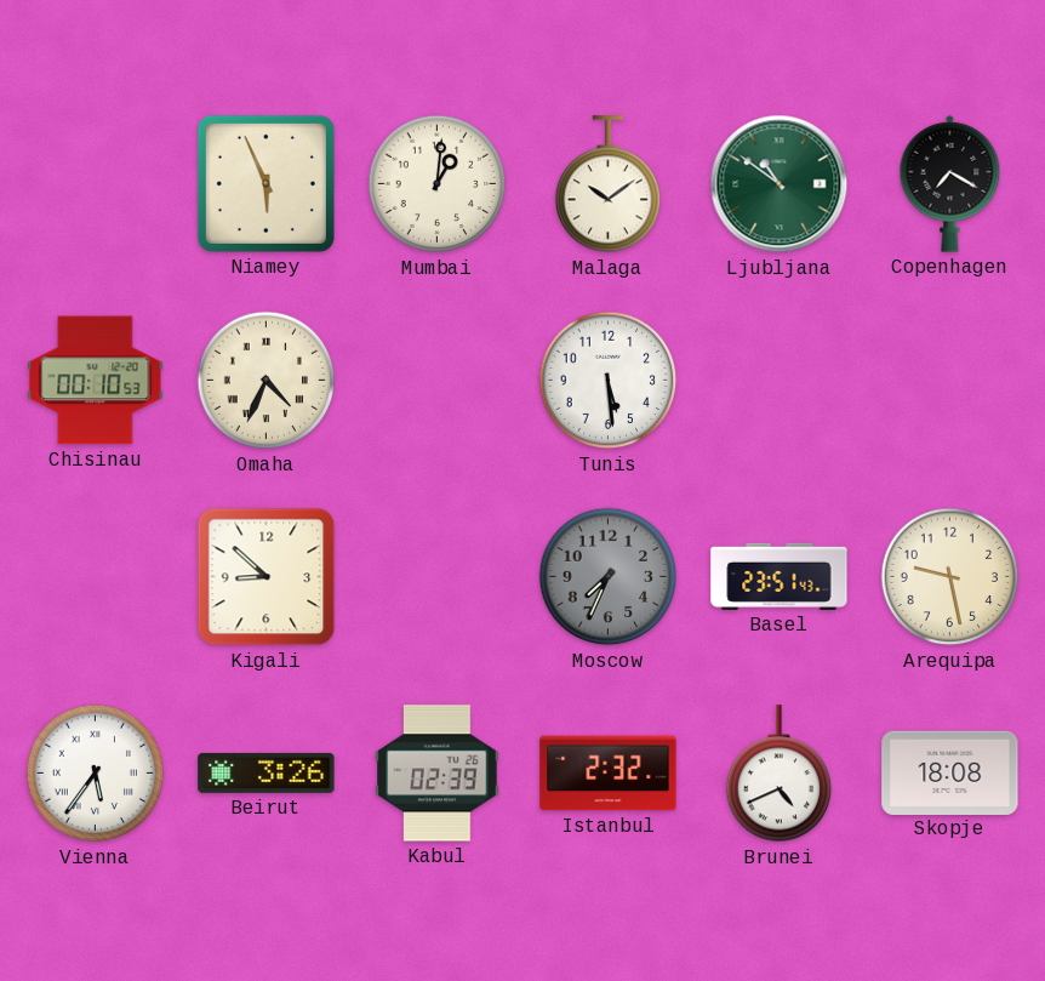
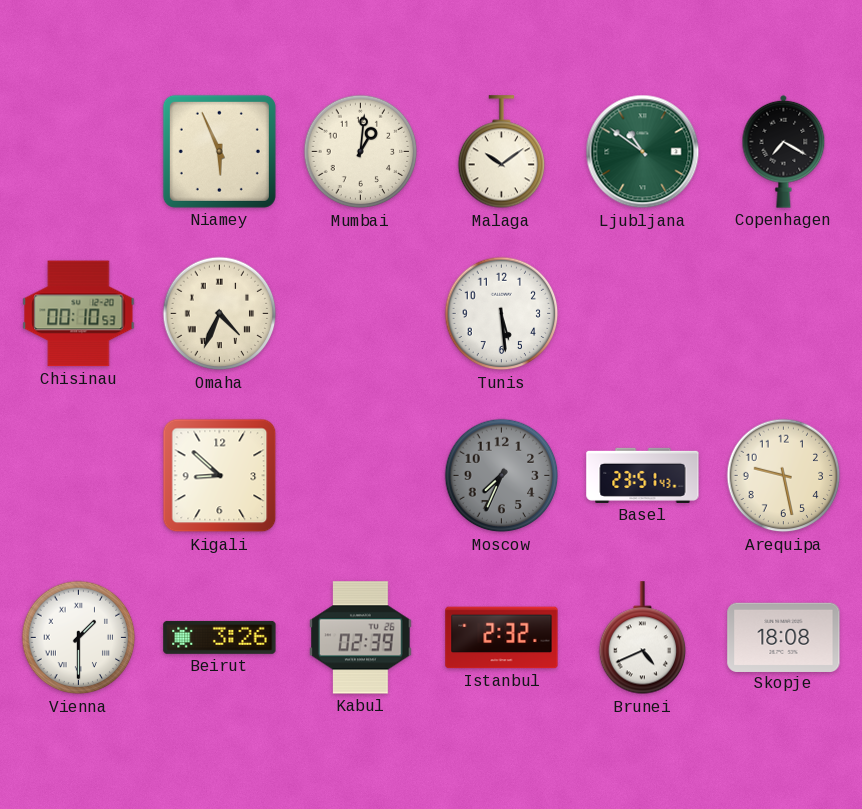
Vienna: 5:36 -> 1:30
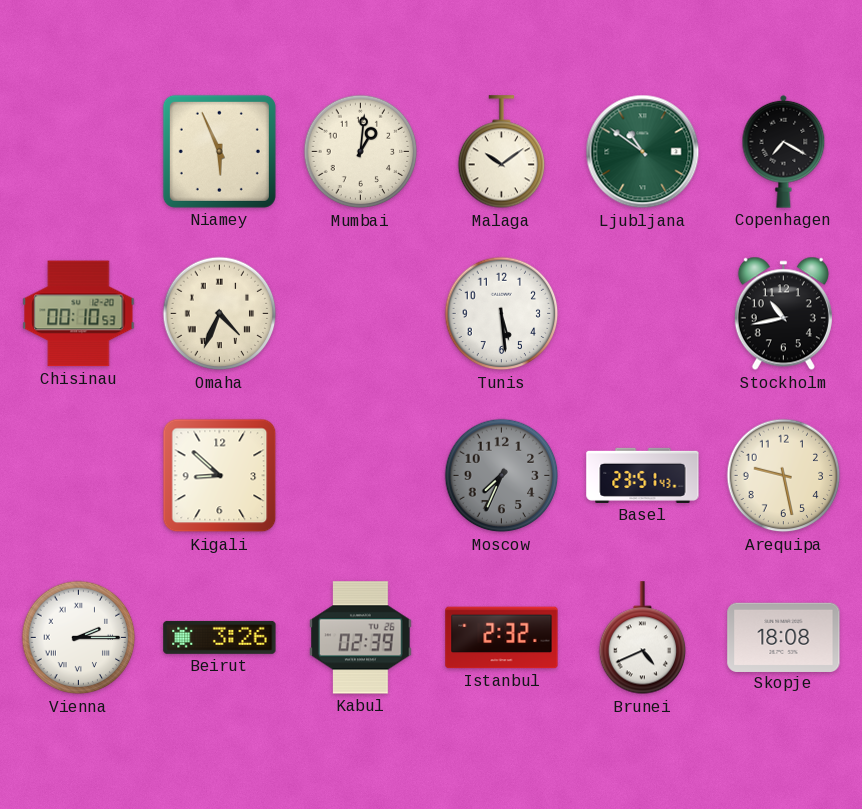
Stockholm: none -> 10:43
Vienna: 1:30 -> 2:15
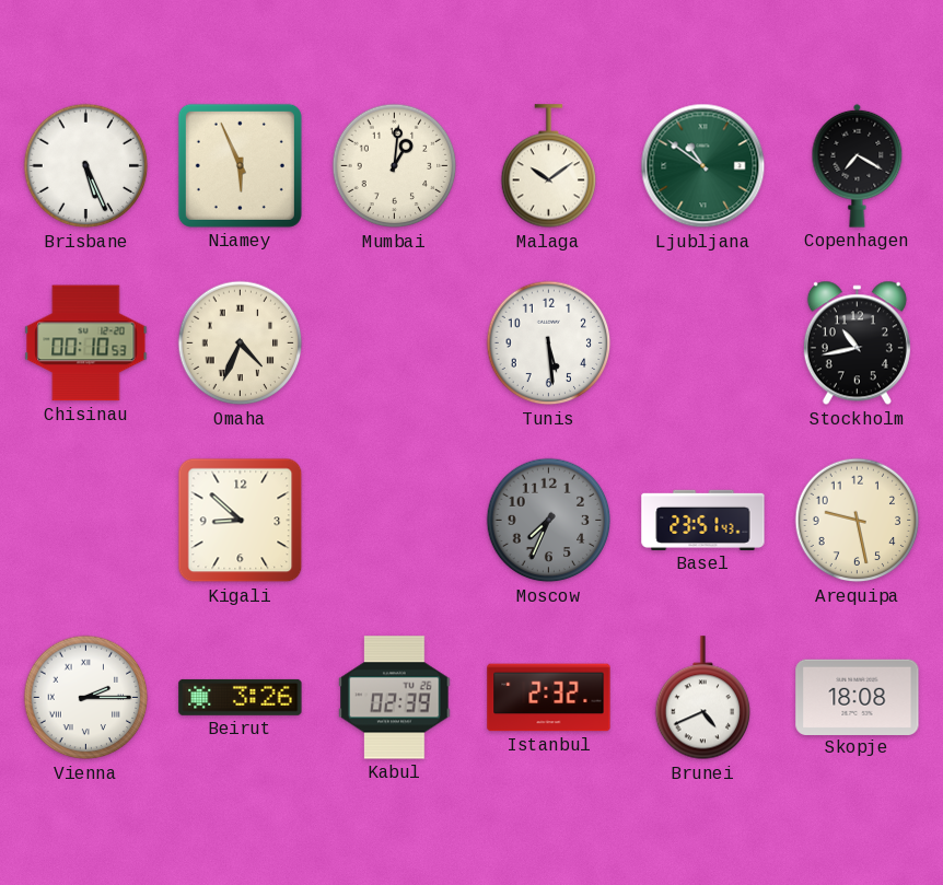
Brisbane: none -> 5:26
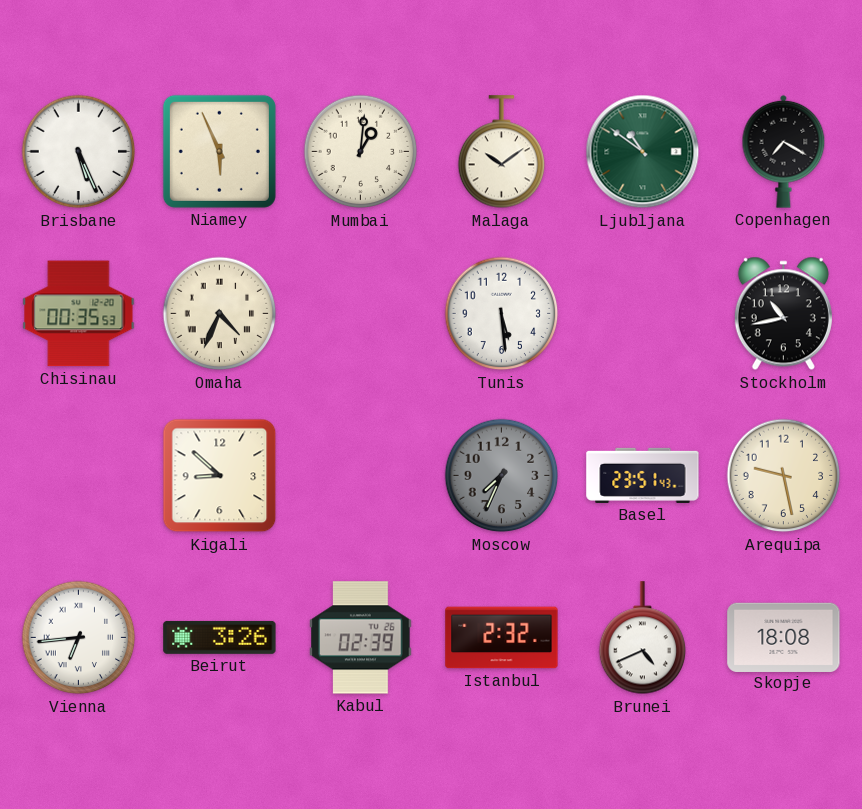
Chisinau: 00:10 -> 00:35
Vienna: 2:15 -> 6:44
